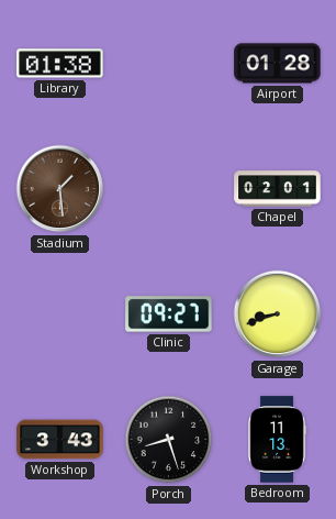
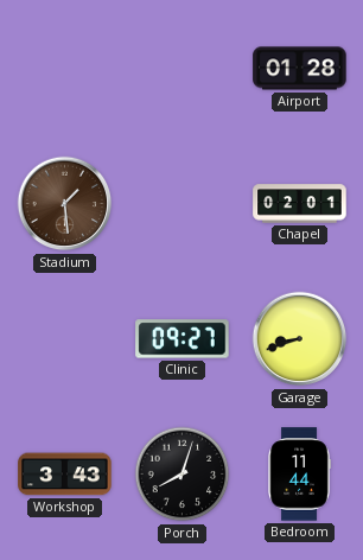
Library: 01:38 -> none
Porch: 8:27 -> 8:03
Bedroom: 11:13 -> 11:44
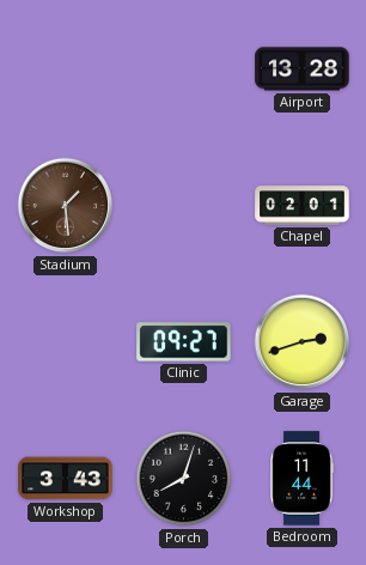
Airport: 01:28 -> 13:28
Garage: 8:42 -> 2:42
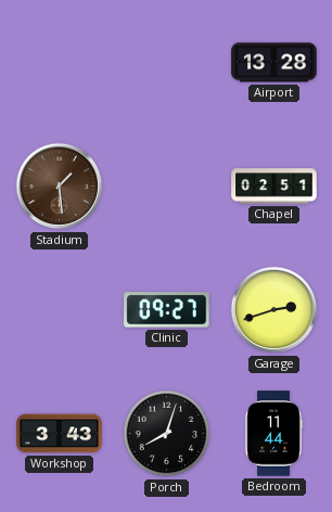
Chapel: 02:01 -> 02:51
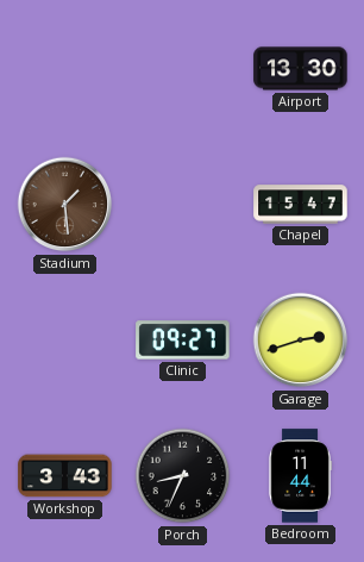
Airport: 13:28 -> 13:30
Chapel: 02:51 -> 15:47
Porch: 8:03 -> 8:34
